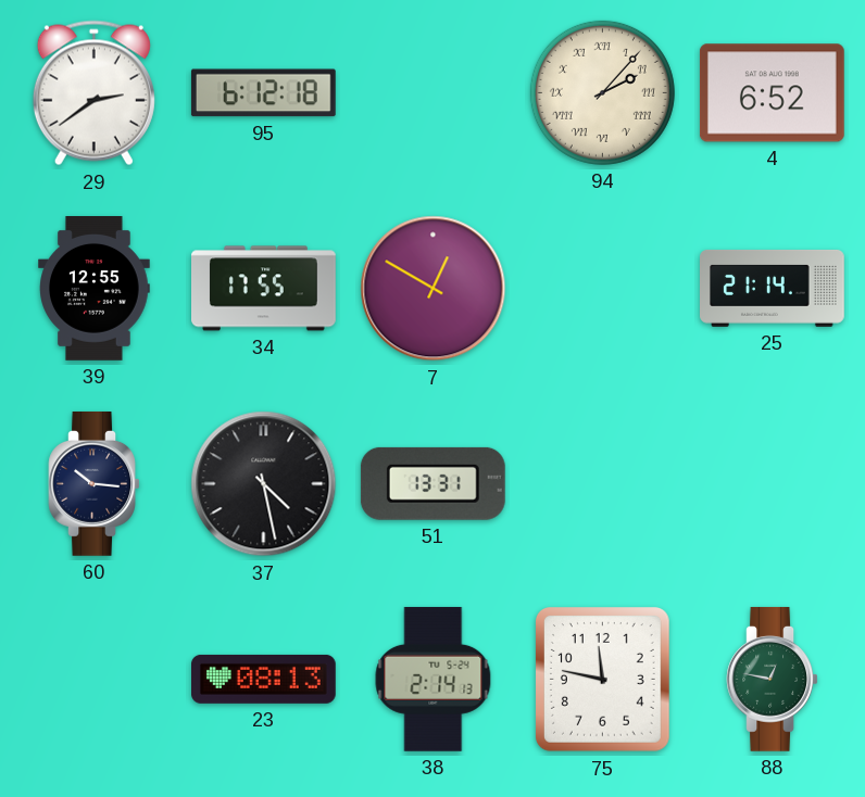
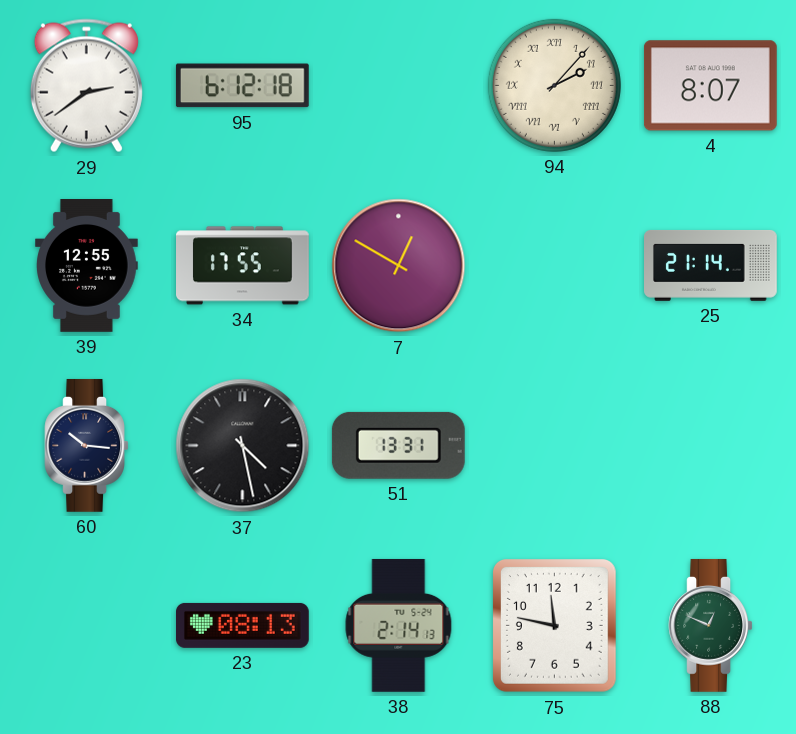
4: 6:52 -> 8:07
88: 12:47 -> 12:49
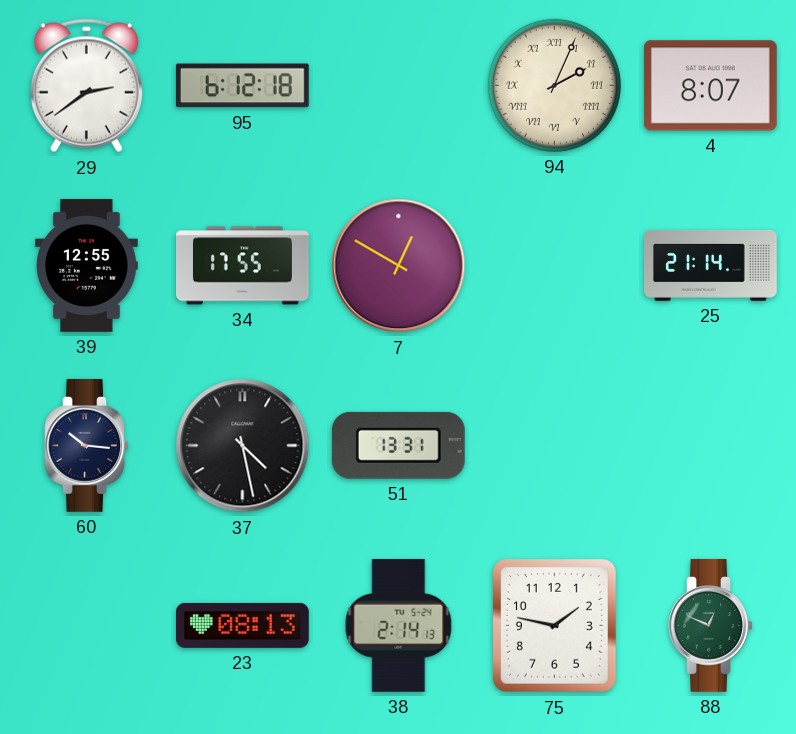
94: 2:07 -> 2:04
75: 11:47 -> 1:47
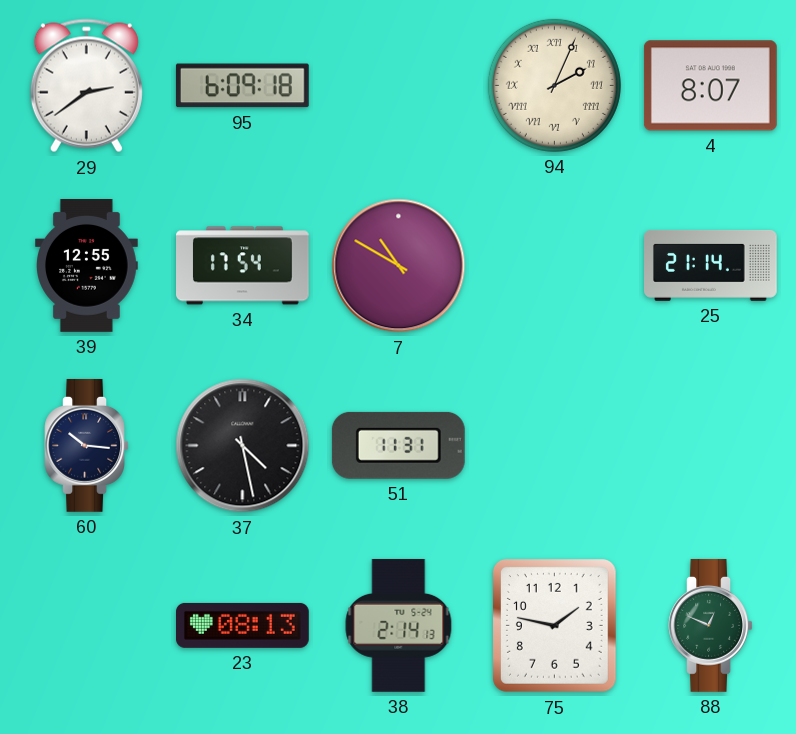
95: 6:12 -> 6:09
34: 17:55 -> 17:54
7: 12:50 -> 10:50
51: 13:31 -> 11:31
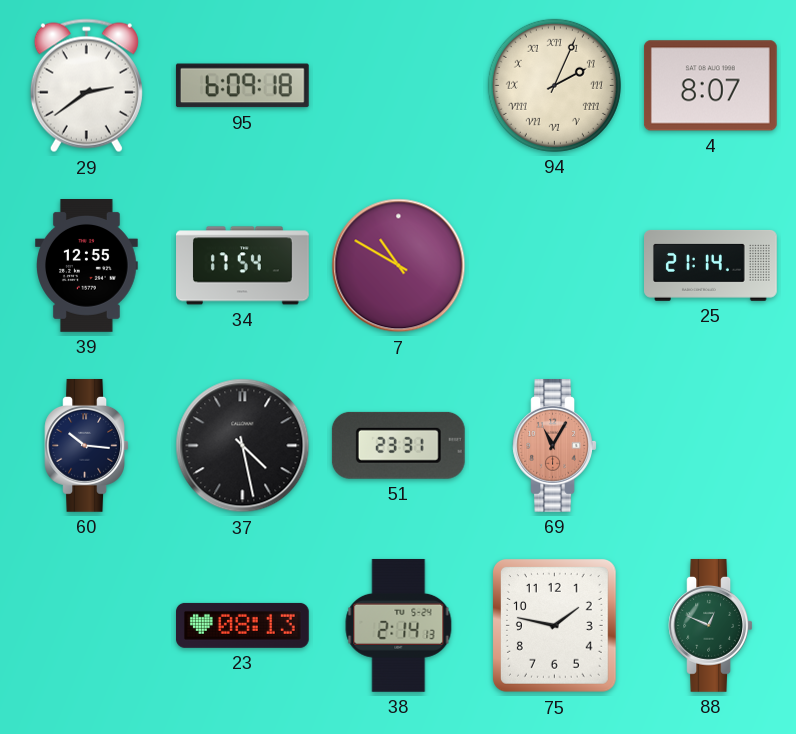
51: 11:31 -> 23:31
69: none -> 11:05
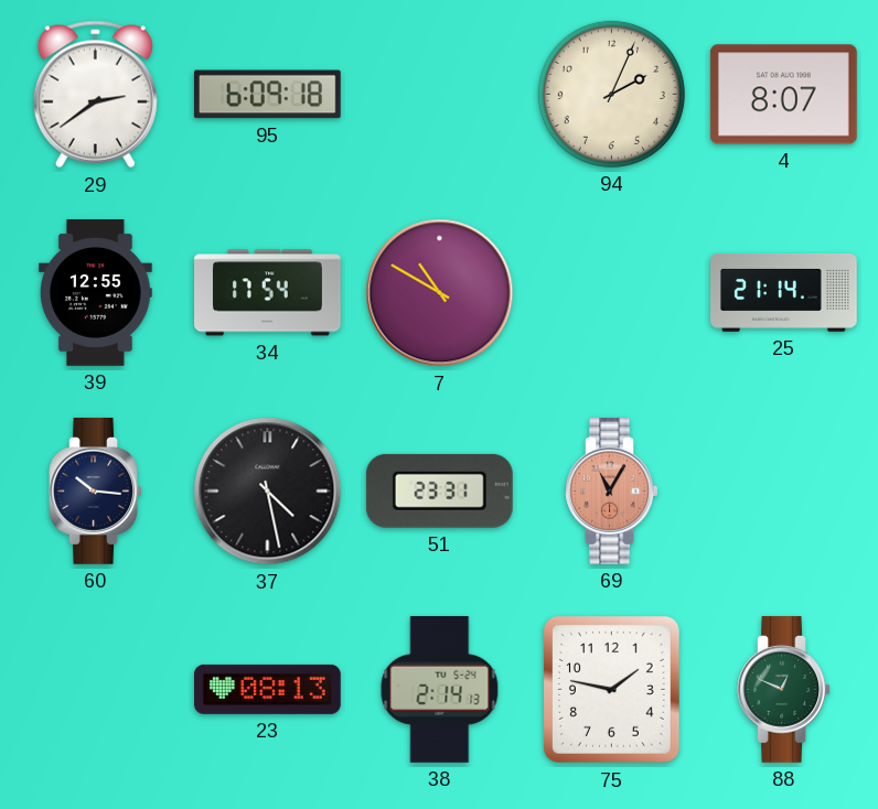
94 numerals: Roman -> Arabic
